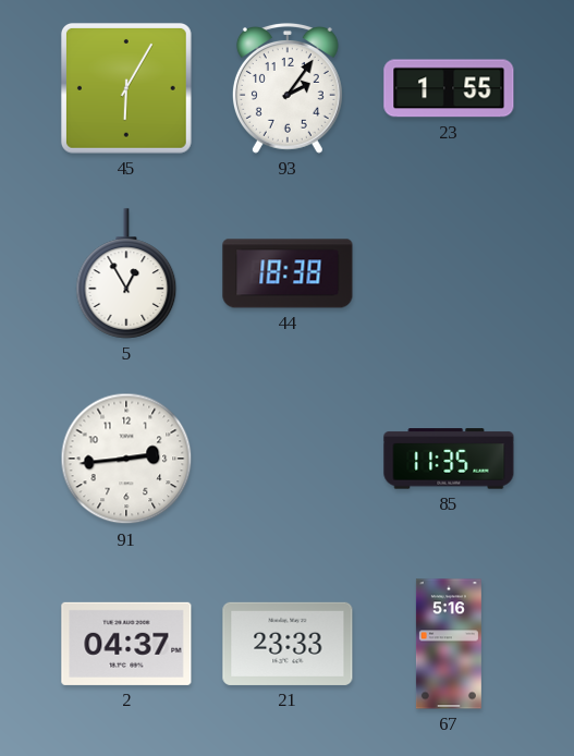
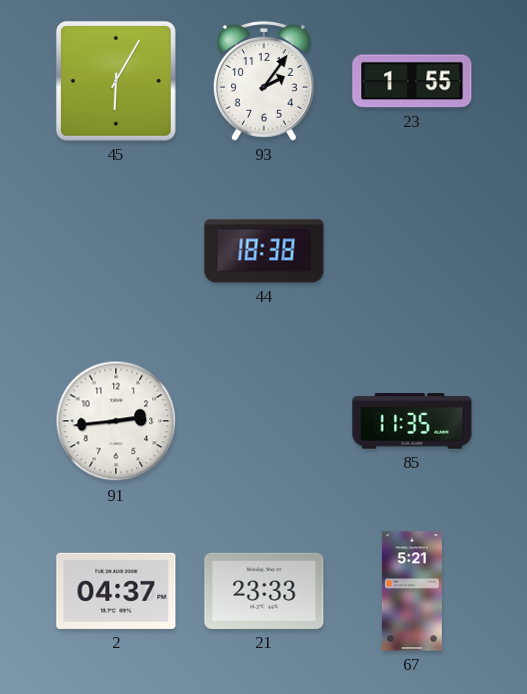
5: 12:55 -> none
67: 5:16 -> 5:21
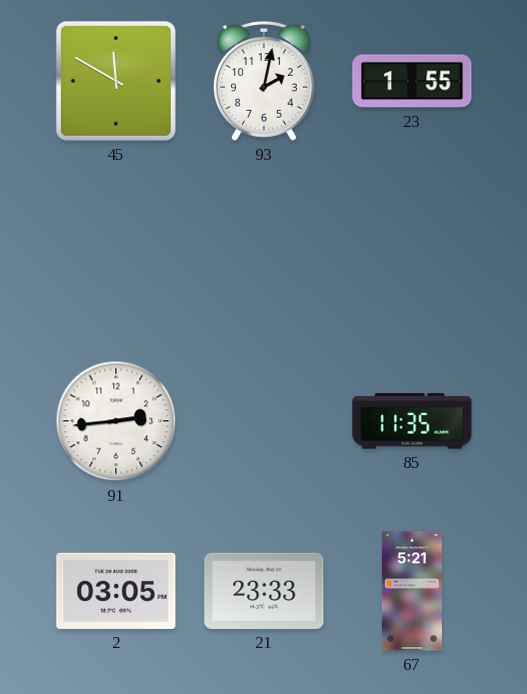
45: 6:05 -> 11:50
93: 2:06 -> 2:02
44: 18:38 -> none
2: 04:37 -> 03:05
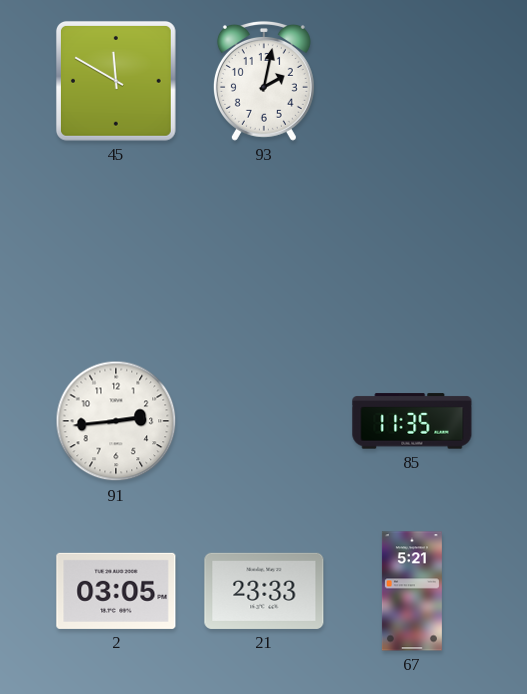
23: 1:55 -> none
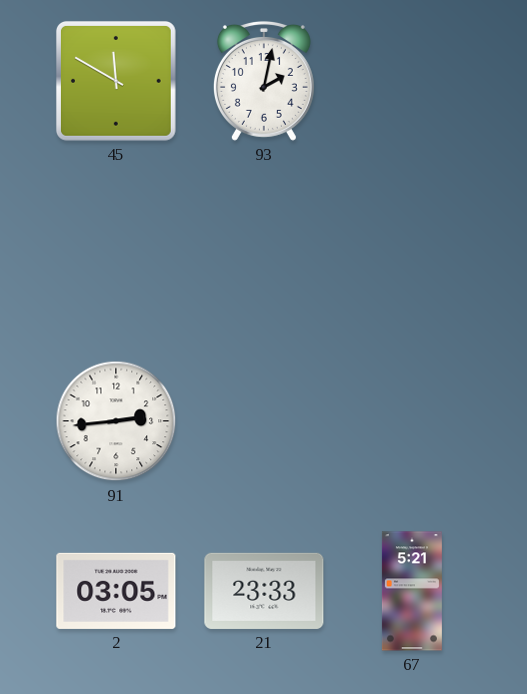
85: 11:35 -> none
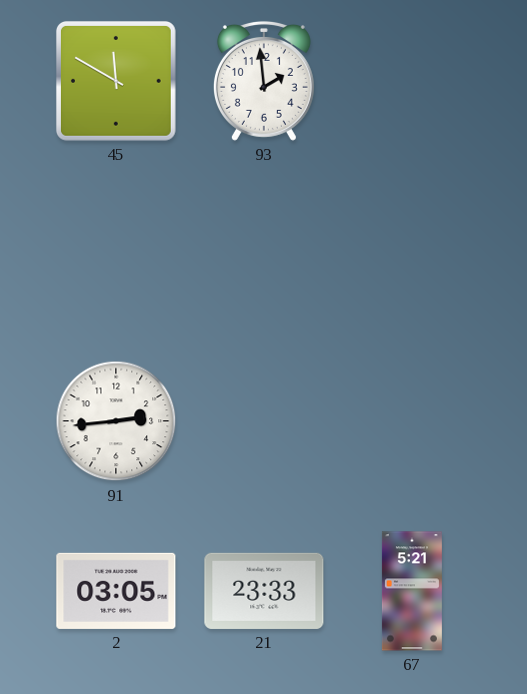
93: 2:02 -> 1:59
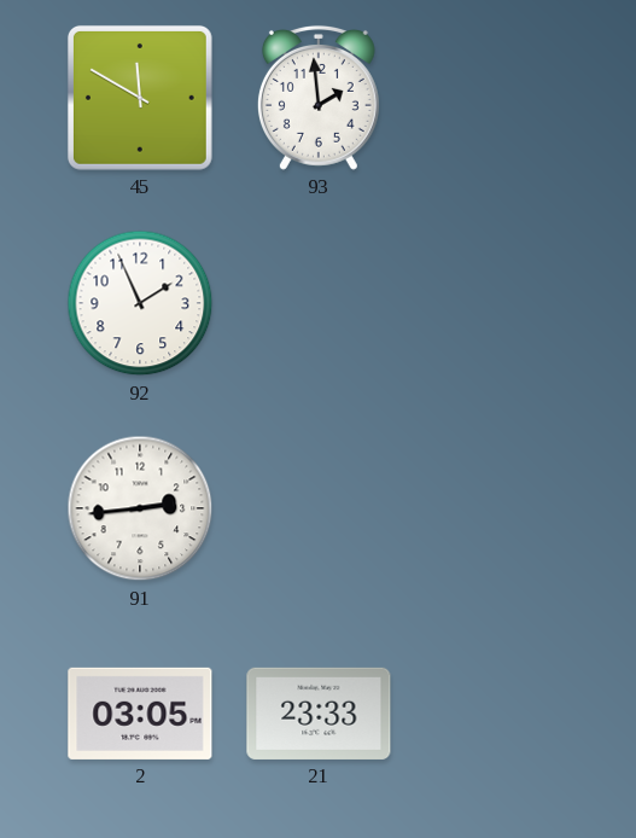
92: none -> 1:56
67: 5:21 -> none
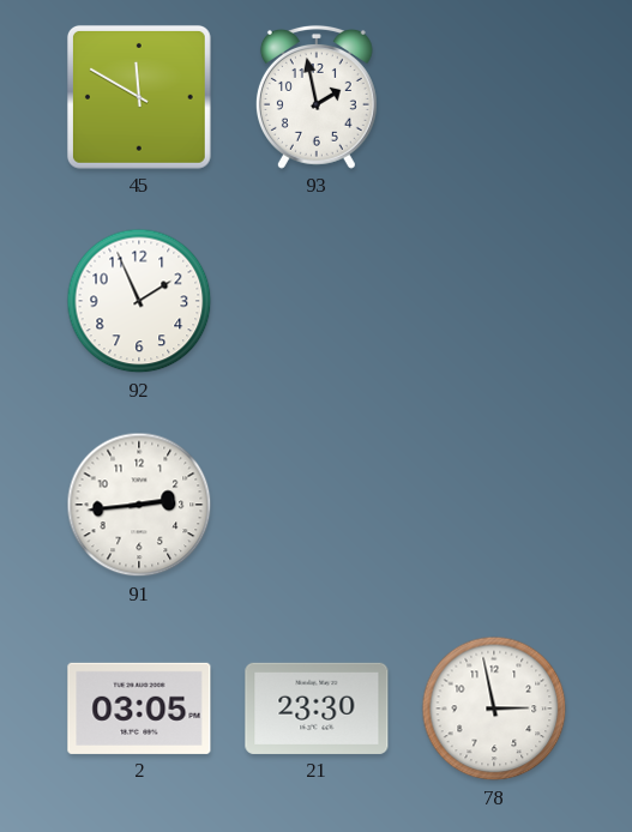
93: 1:59 -> 1:58
21: 23:33 -> 23:30
78: none -> 2:58
